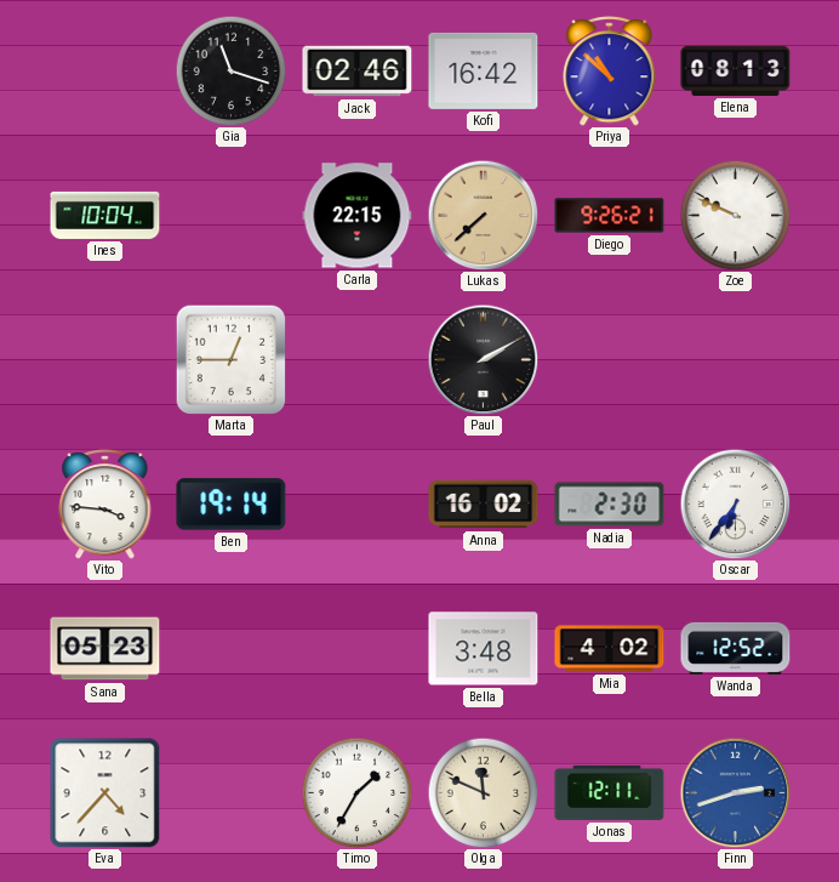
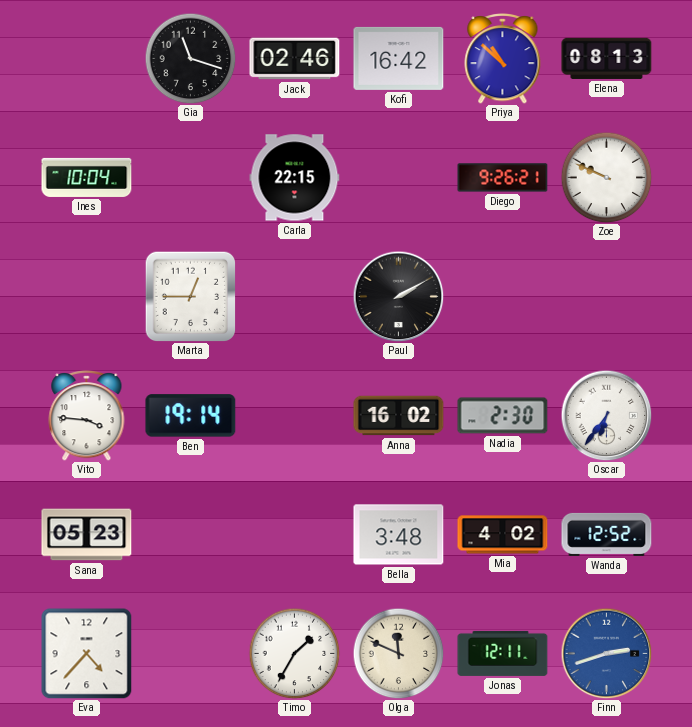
Lukas: 7:38 -> none
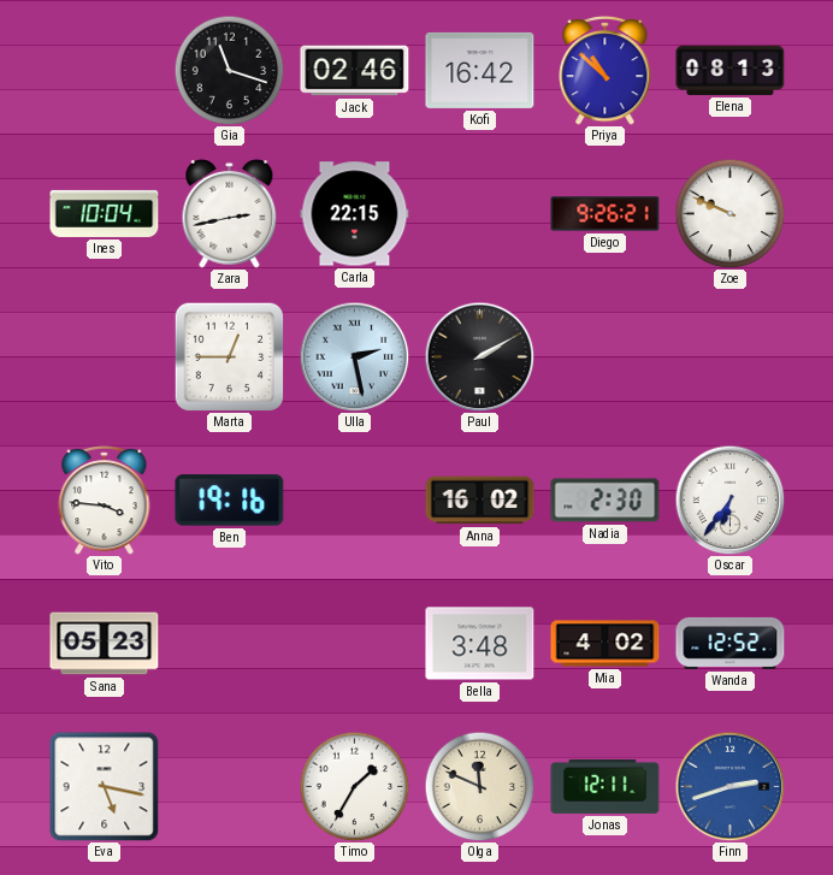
Zara: none -> 2:43
Ulla: none -> 2:28
Ben: 19:14 -> 19:16
Eva: 4:37 -> 5:17
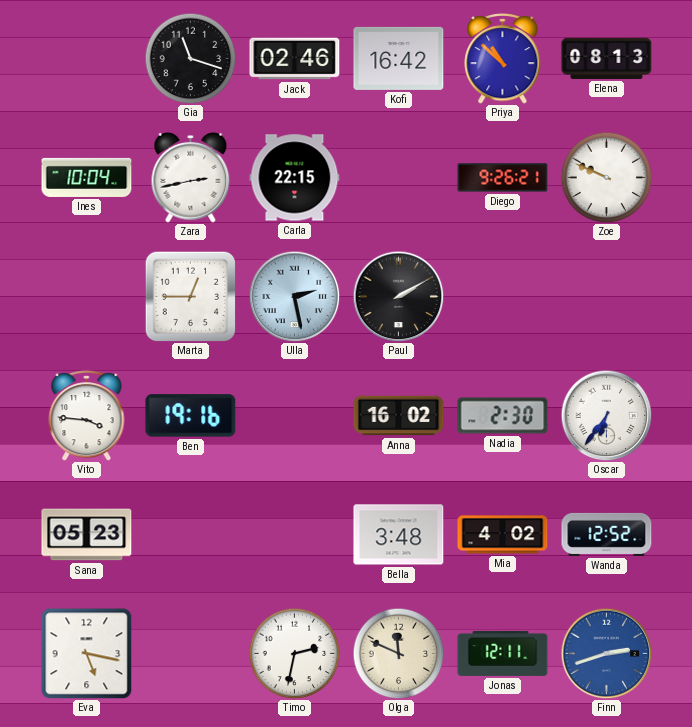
Timo: 1:35 -> 2:32
